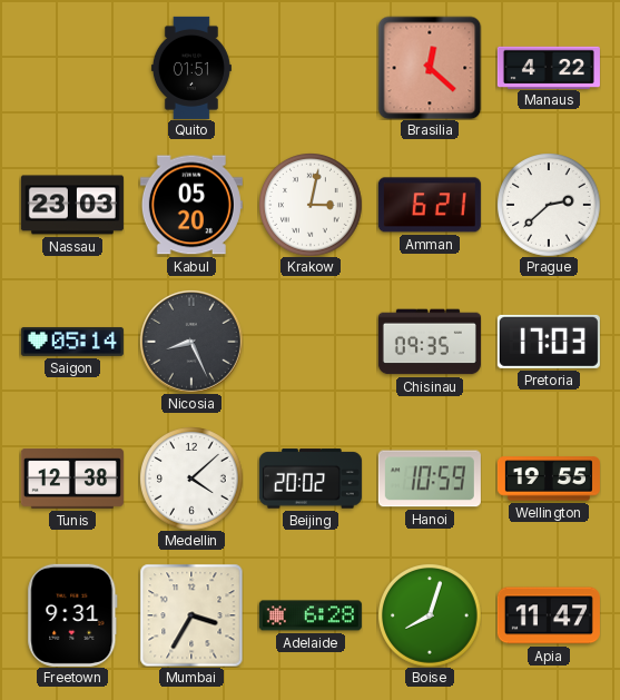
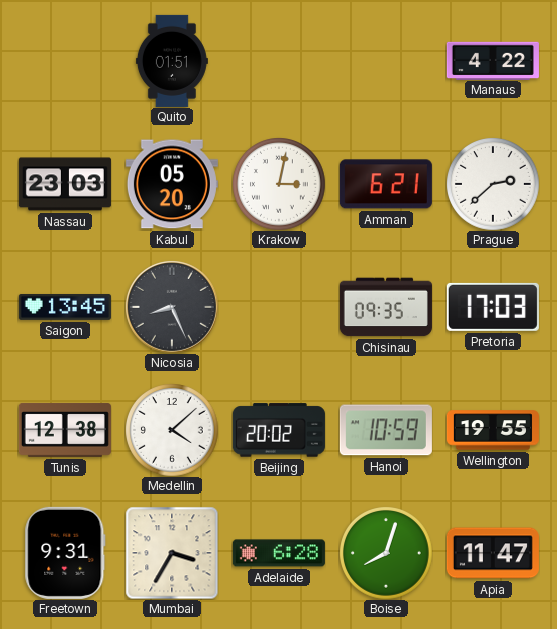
Brasilia: 12:22 -> none
Saigon: 05:14 -> 13:45
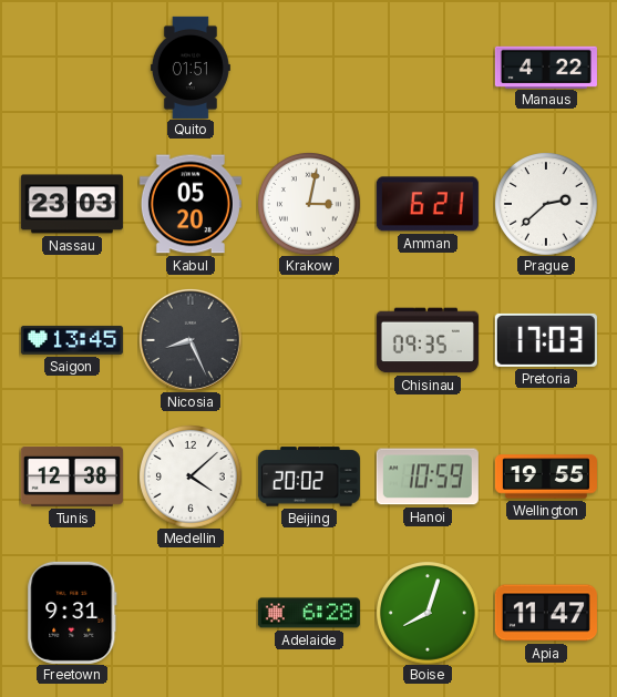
Mumbai: 3:35 -> none
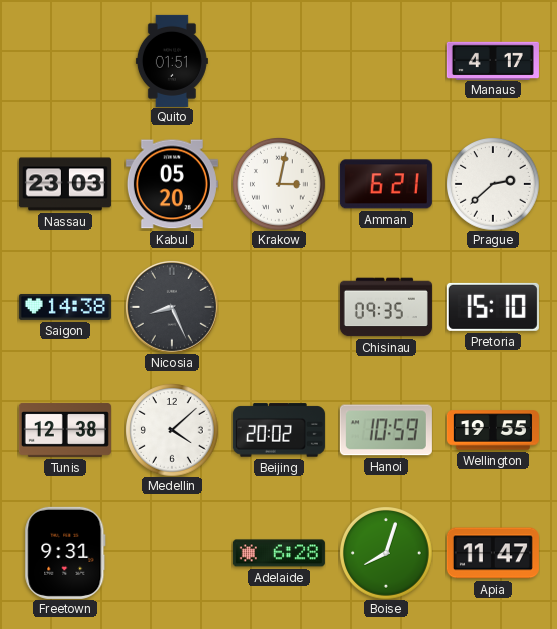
Manaus: 4:22 -> 4:17
Saigon: 13:45 -> 14:38
Pretoria: 17:03 -> 15:10
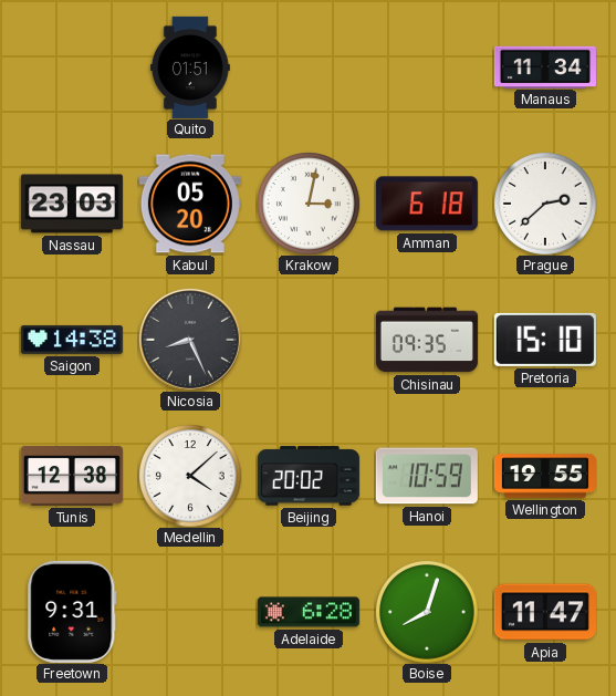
Manaus: 4:17 -> 11:34
Amman: 6:21 -> 6:18
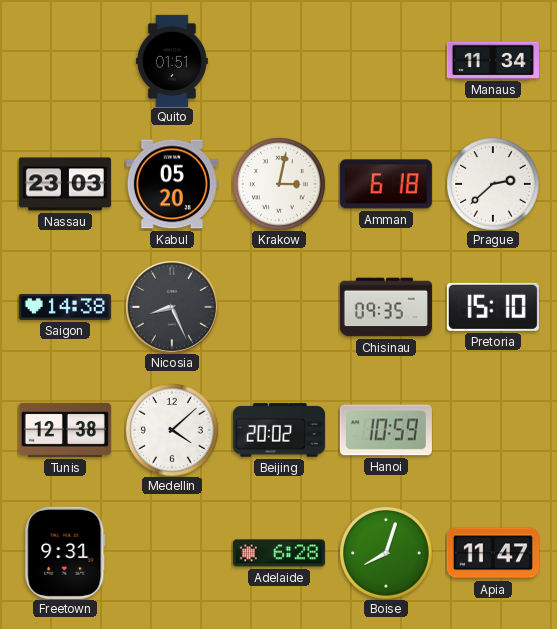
Wellington: 19:55 -> none
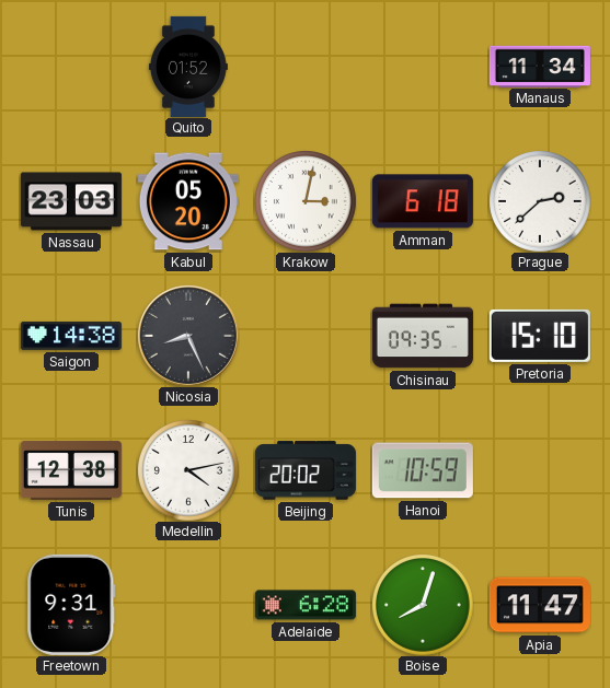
Quito: 01:51 -> 01:52
Medellin: 4:08 -> 4:13
